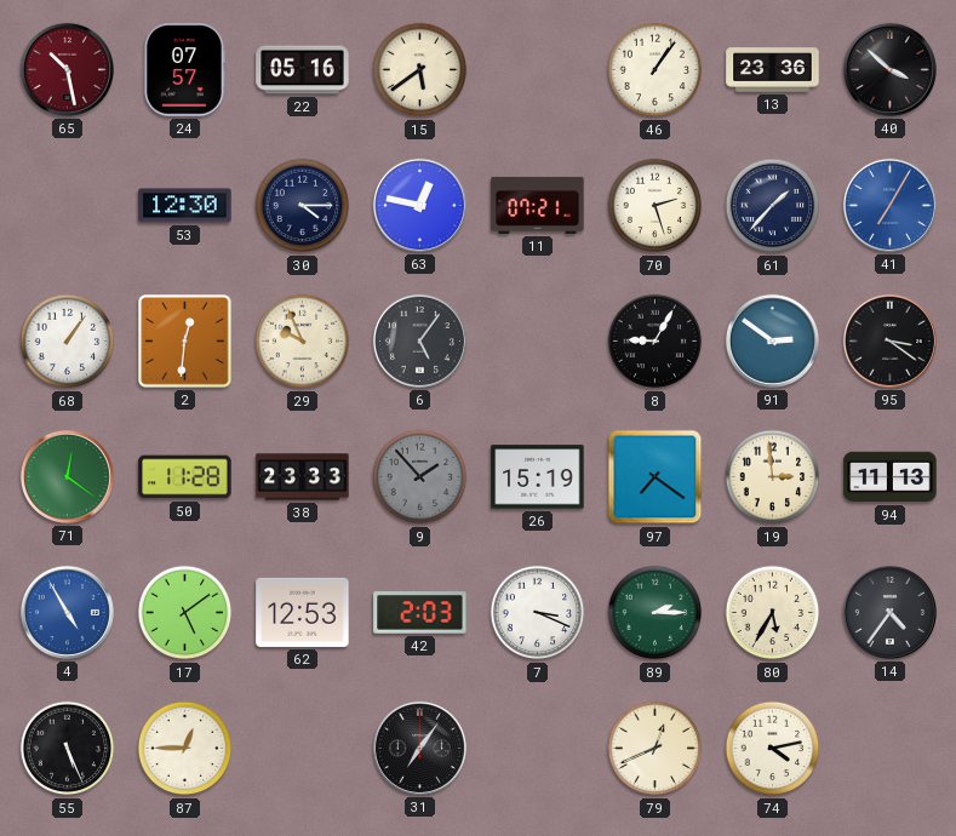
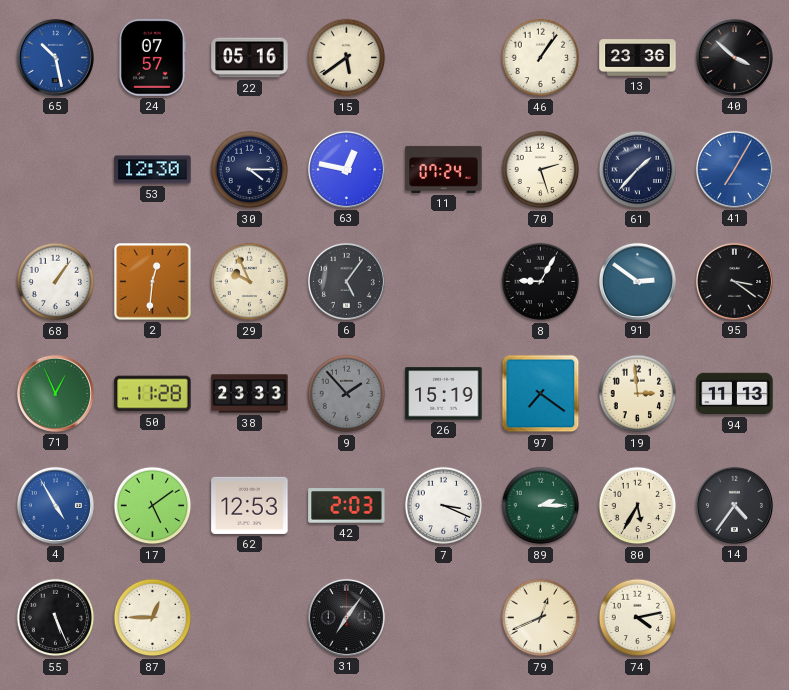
65 dial: burgundy -> blue
11: 07:21 -> 07:24
71: 12:21 -> 12:56
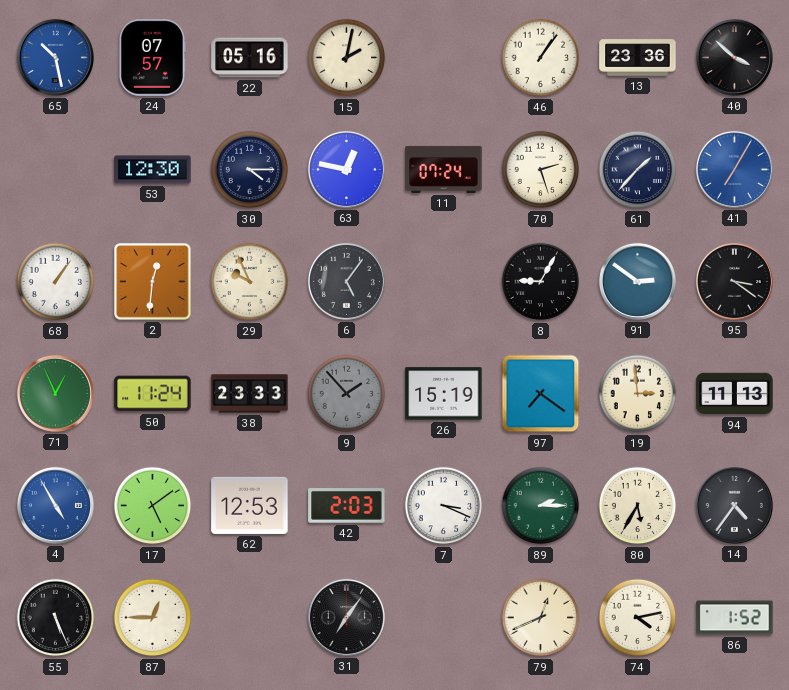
15: 5:39 -> 2:02
50: 11:28 -> 11:24
86: none -> 1:52
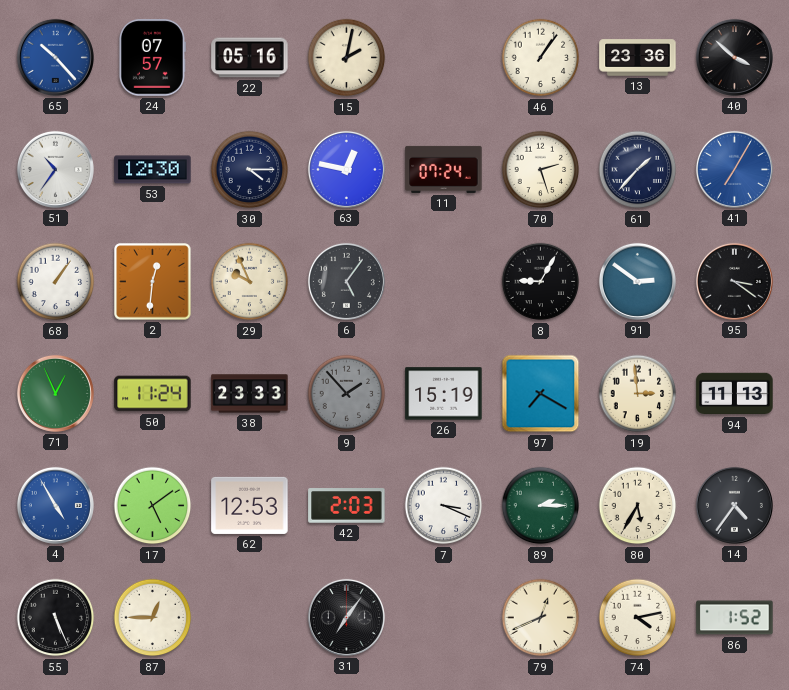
65: 10:28 -> 10:23
51: none -> 10:36
97: 7:21 -> 7:20
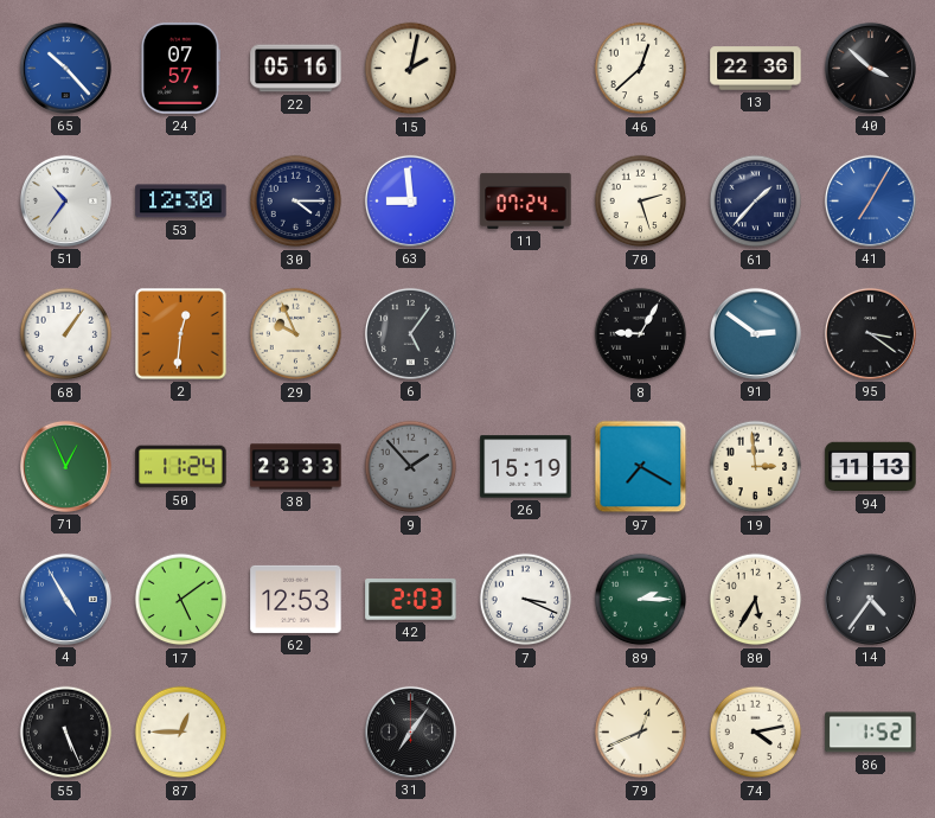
46: 1:06 -> 12:38
13: 23:36 -> 22:36
63: 12:47 -> 8:59
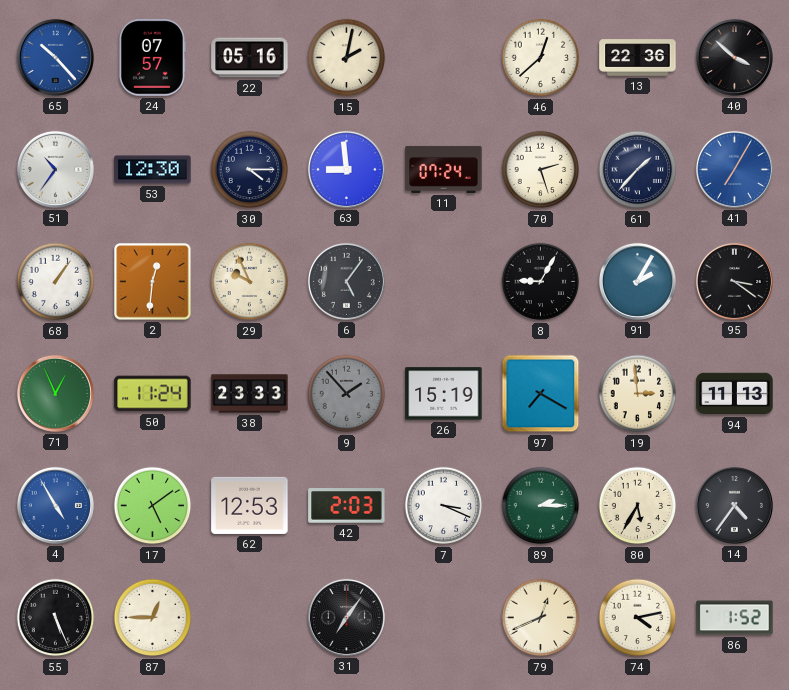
91: 2:51 -> 2:05
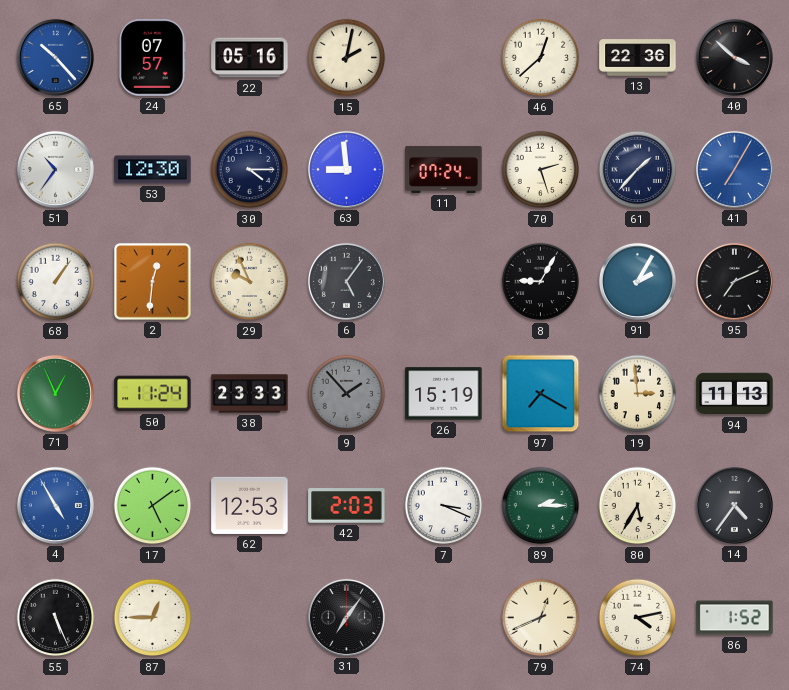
95: 3:21 -> 7:11
